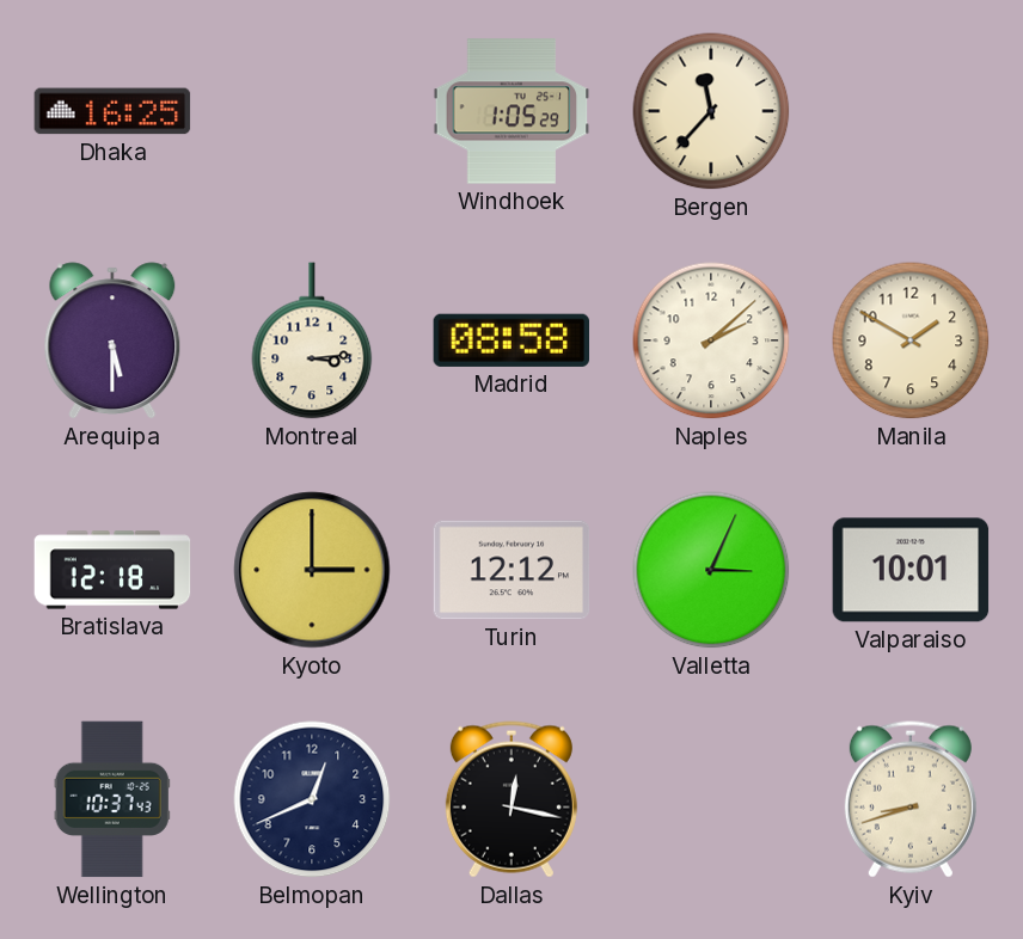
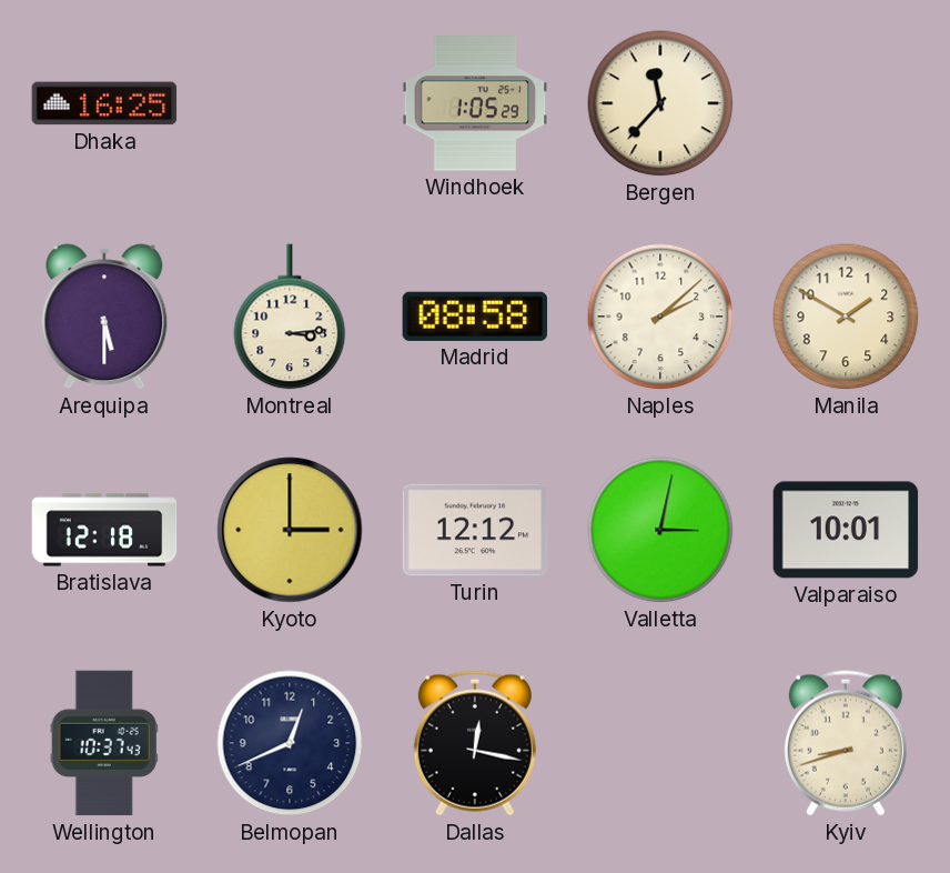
Valletta: 3:04 -> 3:02
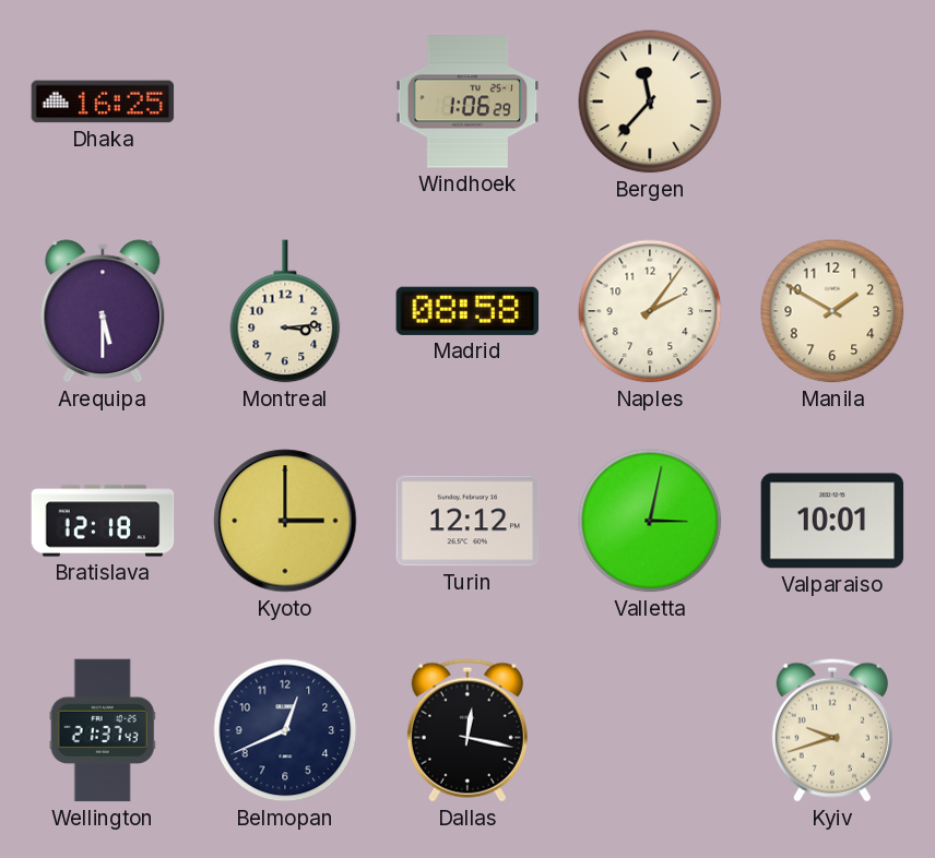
Windhoek: 1:05 -> 1:06
Naples: 2:08 -> 2:06
Wellington: 10:37 -> 21:37
Kyiv: 8:42 -> 9:42
